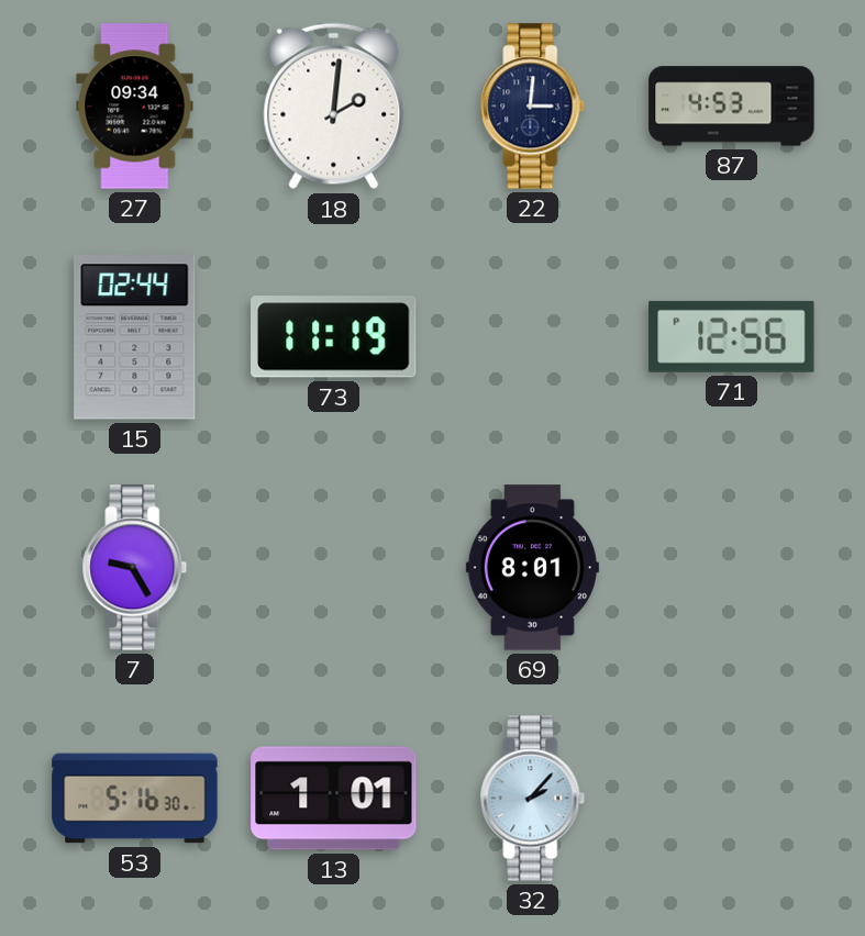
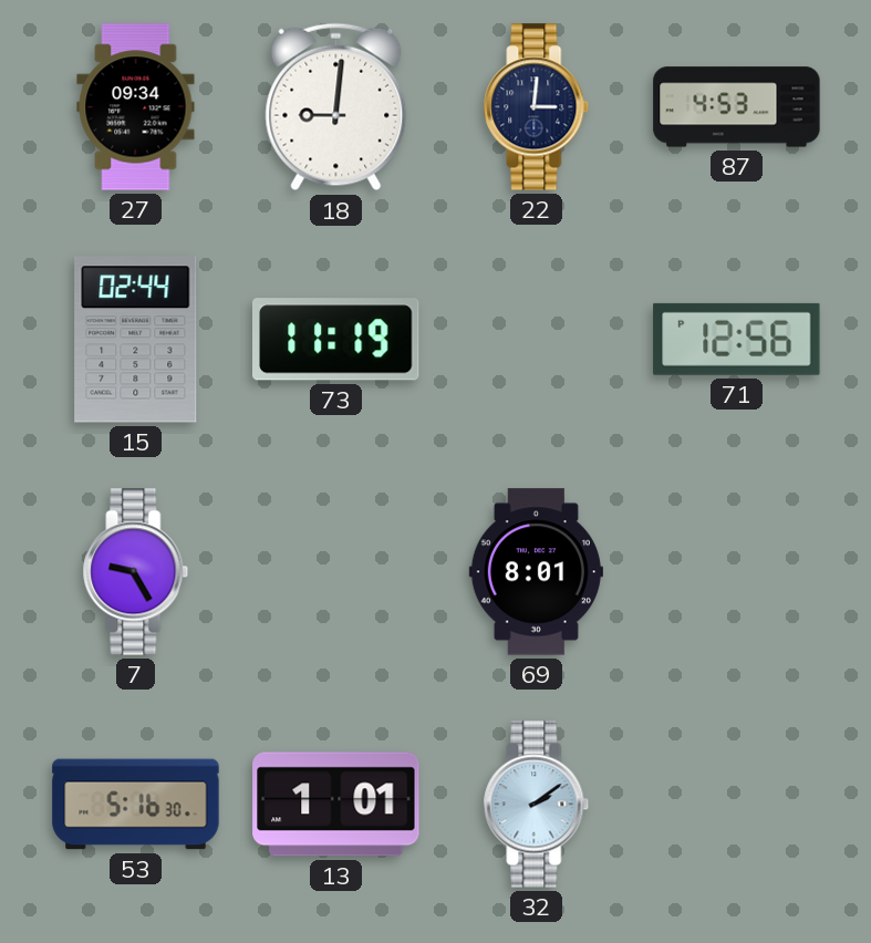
18: 2:01 -> 9:01
32: 2:07 -> 2:09
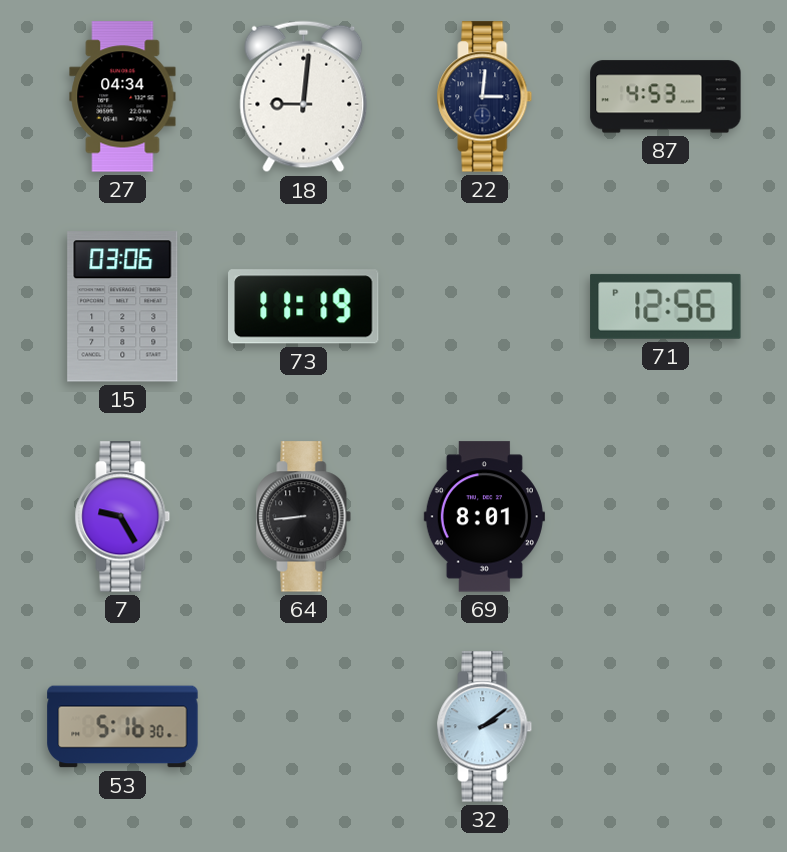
27: 09:34 -> 04:34
15: 02:44 -> 03:06
64: none -> 8:44
13: 1:01 -> none
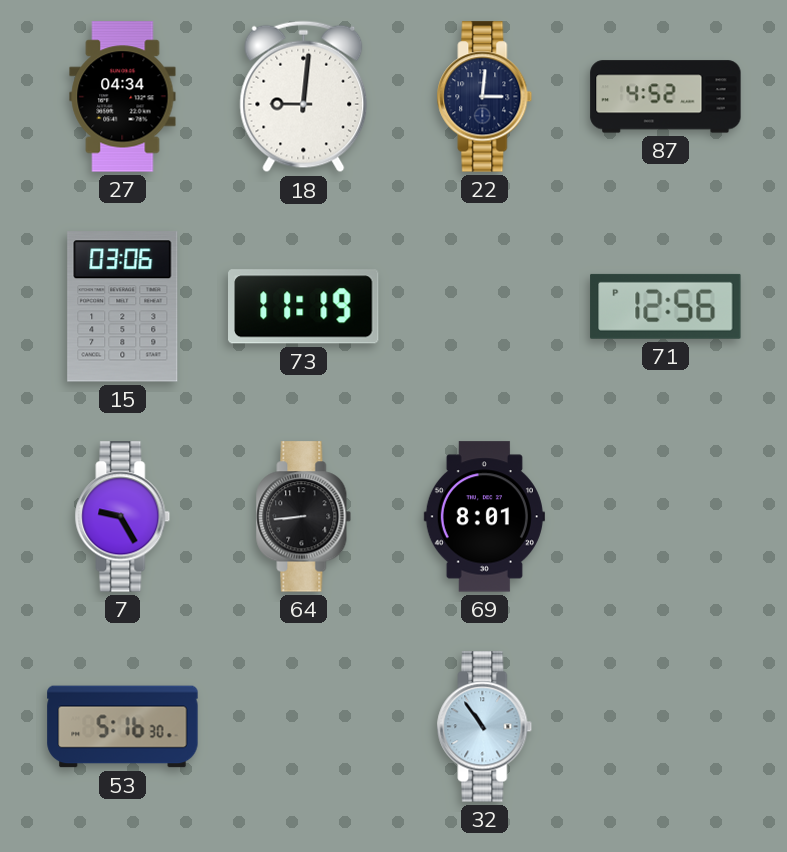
87: 4:53 -> 4:52
32: 2:09 -> 10:54
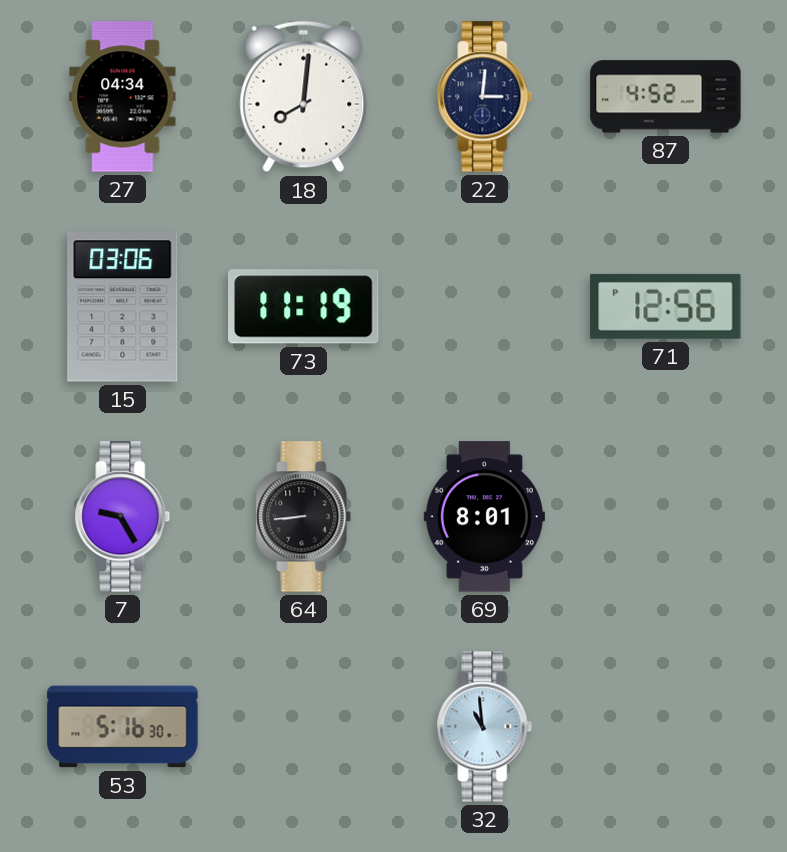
18: 9:01 -> 8:01
32: 10:54 -> 10:59
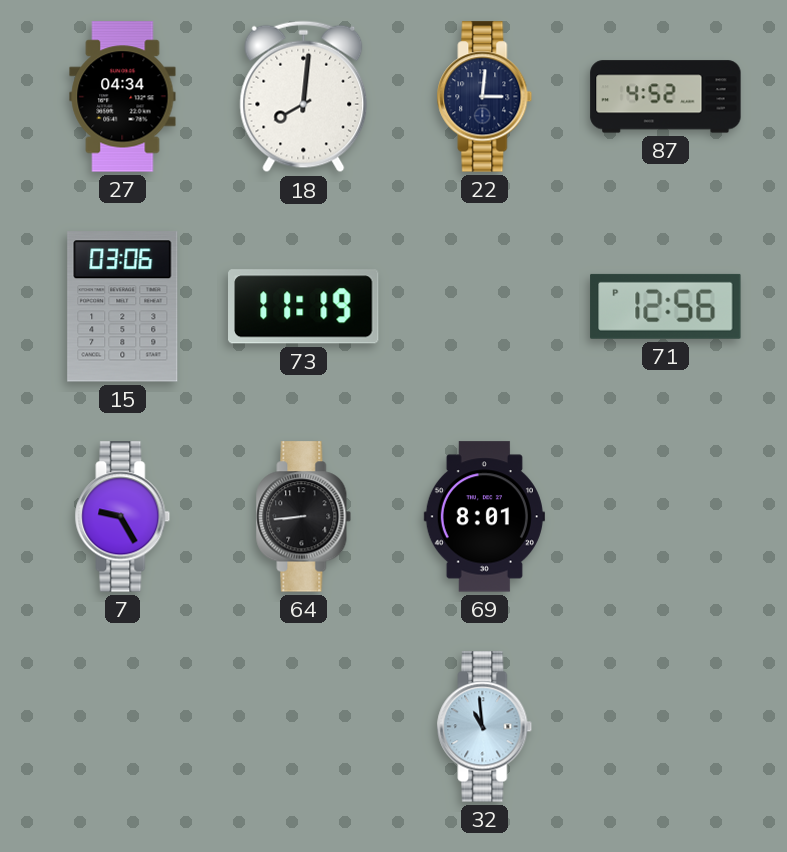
53: 5:16 -> none
